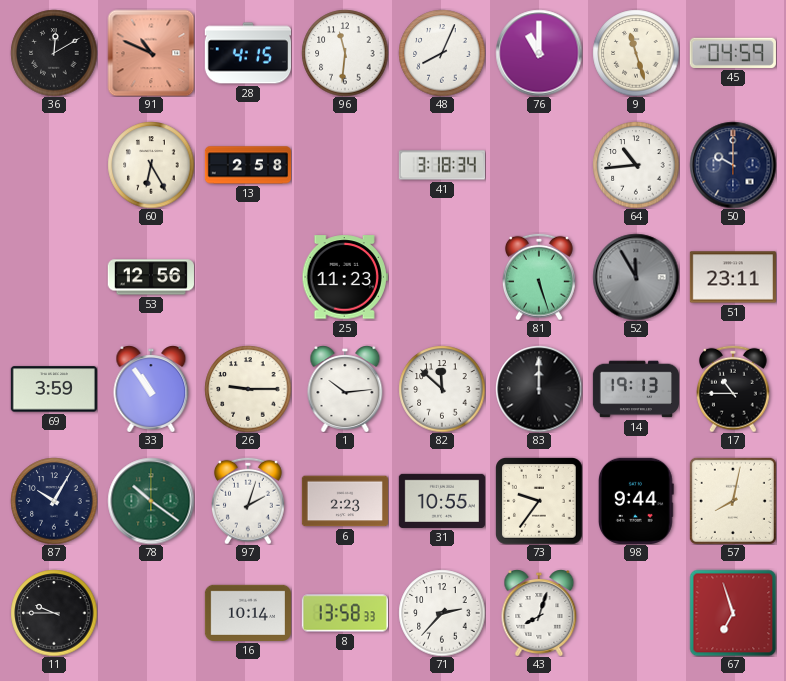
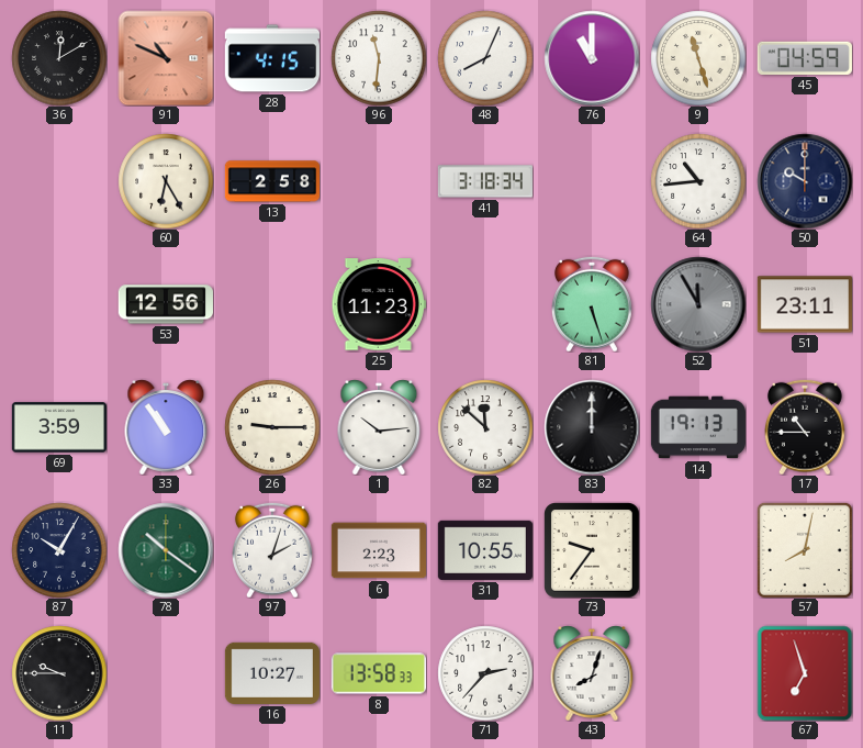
98: 9:44 -> none
16: 10:14 -> 10:27
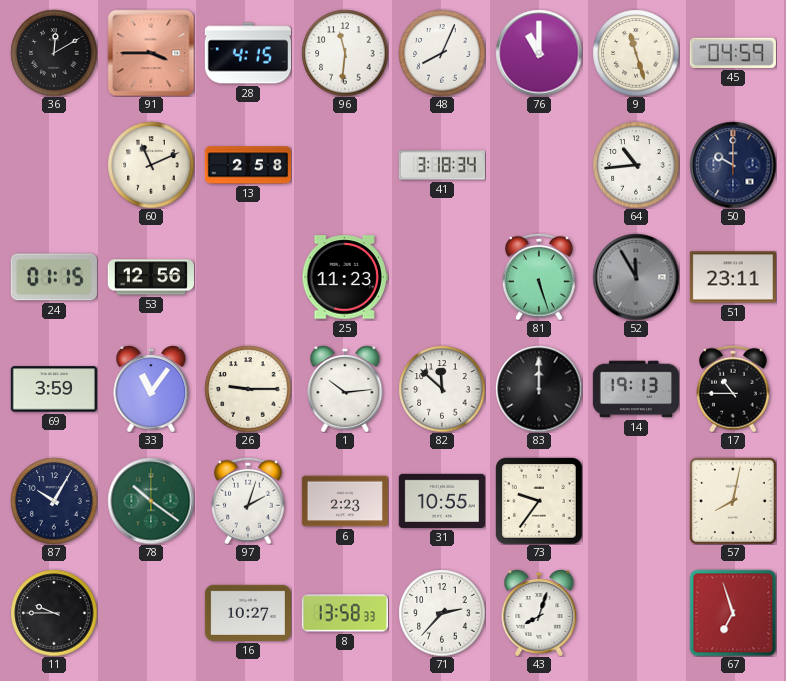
91: 10:49 -> 3:45
60: 6:25 -> 11:11
24: none -> 01:15
33: 10:54 -> 11:06
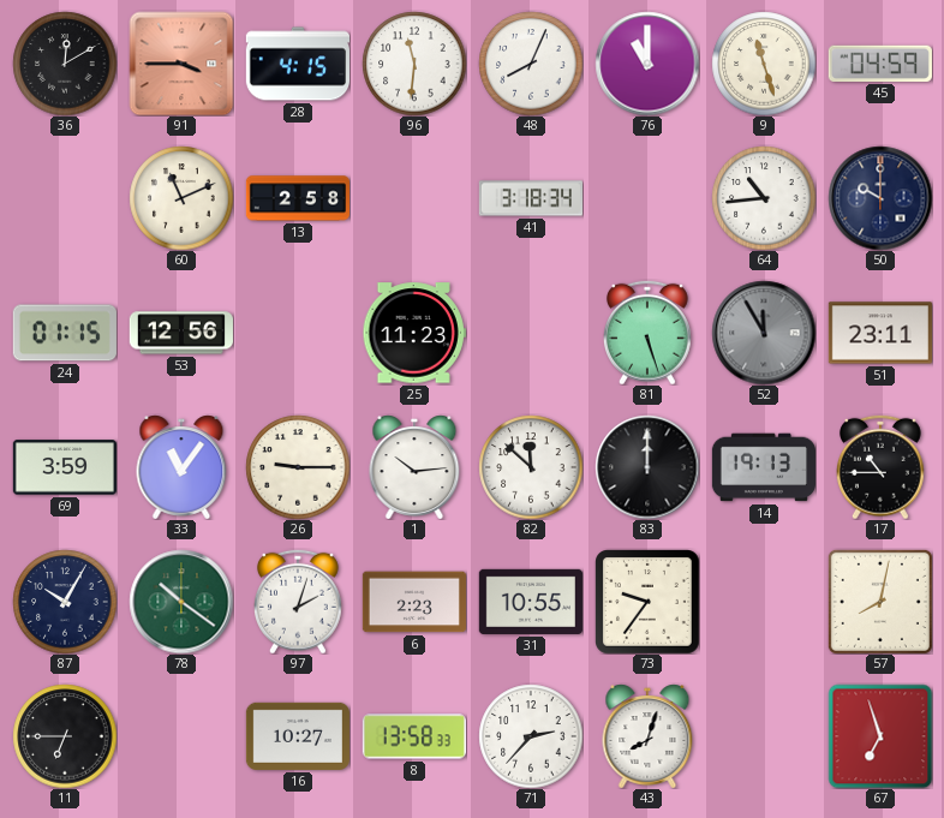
11: 9:45 -> 6:45
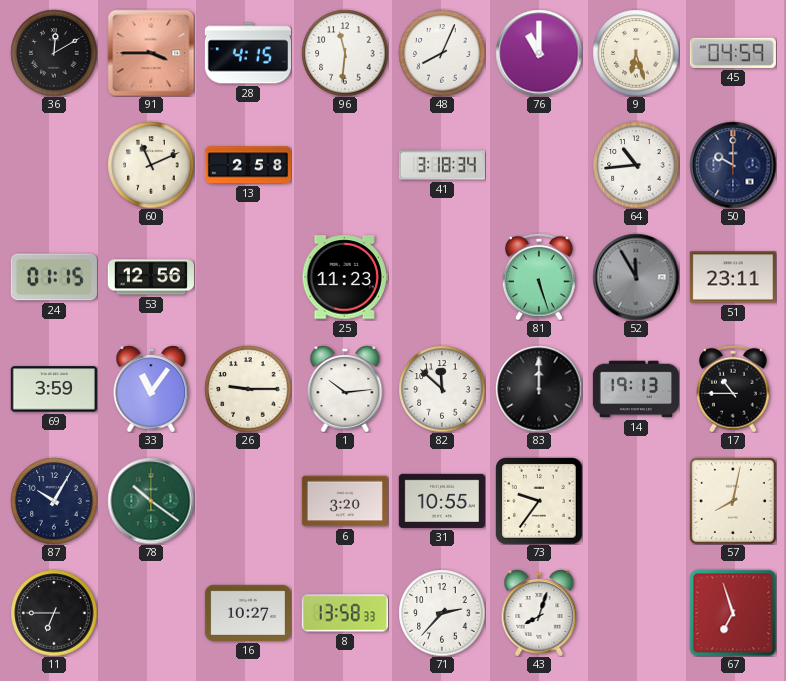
9: 11:27 -> 6:27
97: 2:03 -> none
6: 2:23 -> 3:20
